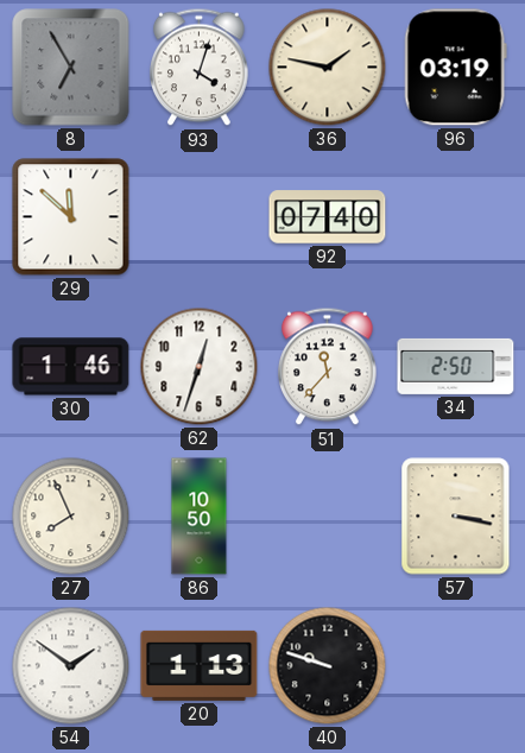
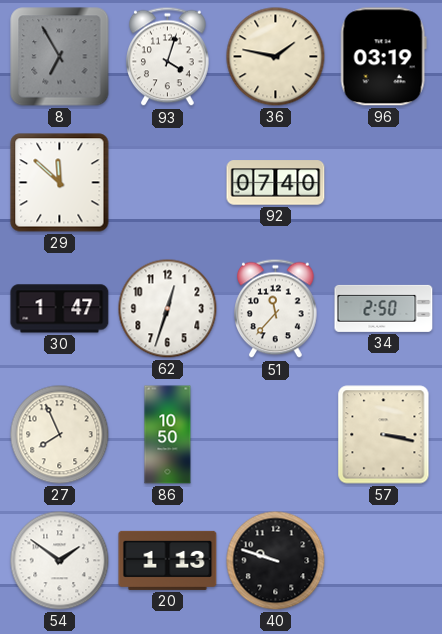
30: 1:46 -> 1:47
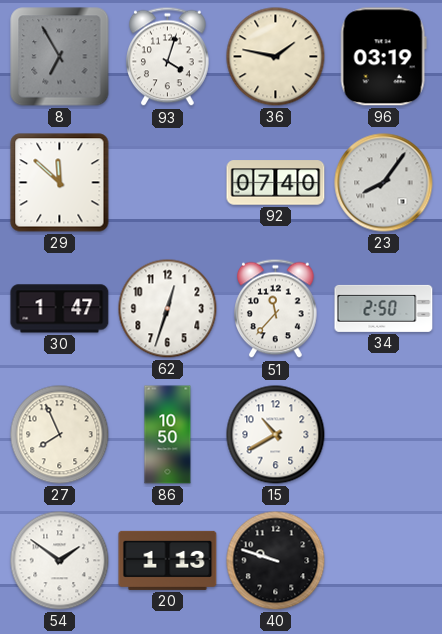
23: none -> 8:06
15: none -> 10:40
57: 3:17 -> none
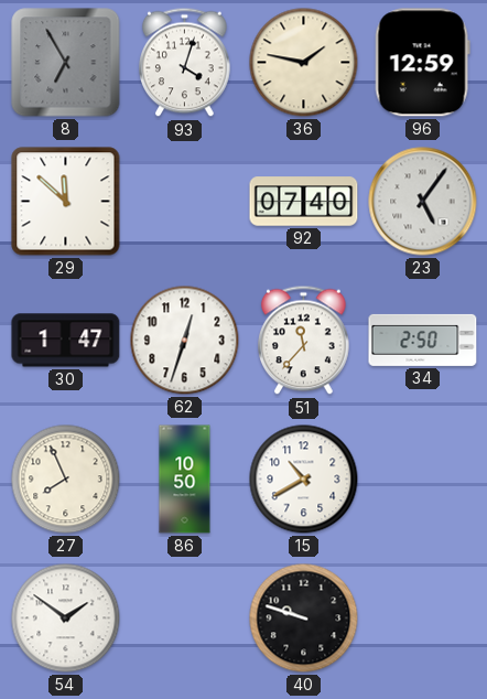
96: 03:19 -> 12:59
23: 8:06 -> 5:06
20: 1:13 -> none
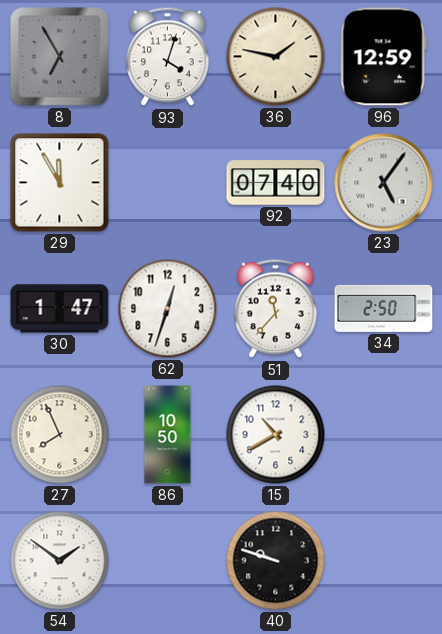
29: 11:52 -> 11:55
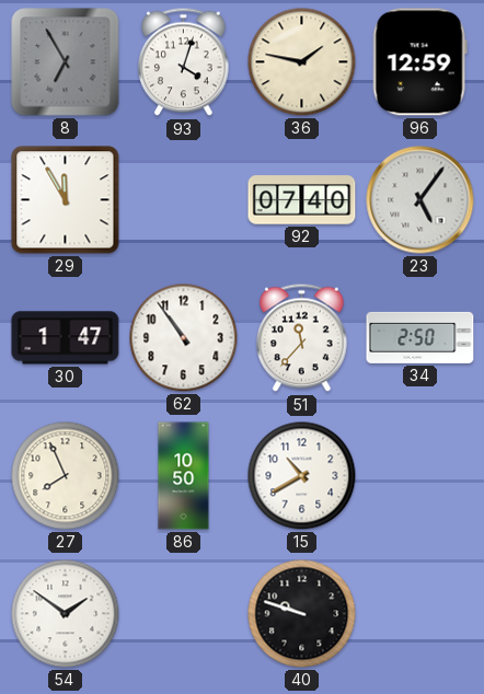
62: 12:33 -> 10:54
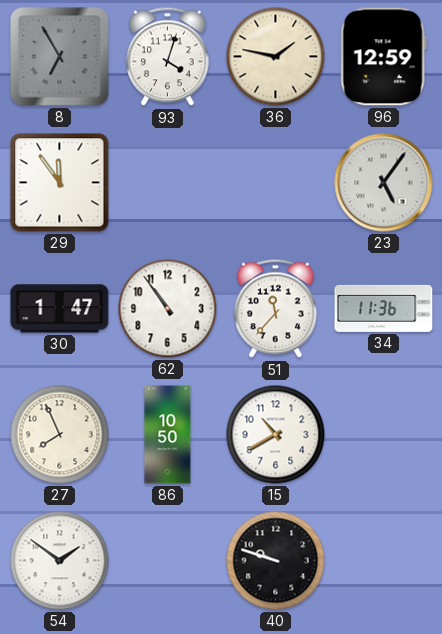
29: 11:55 -> 11:54
92: 07:40 -> none
34: 2:50 -> 11:36
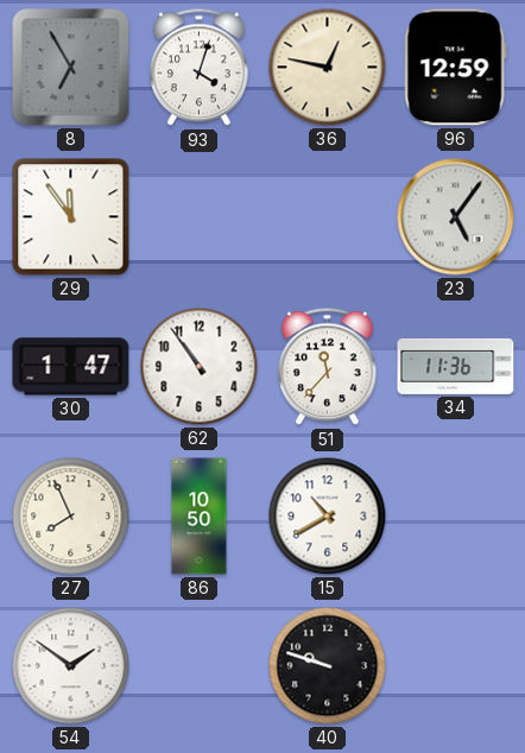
36: 1:47 -> 12:47
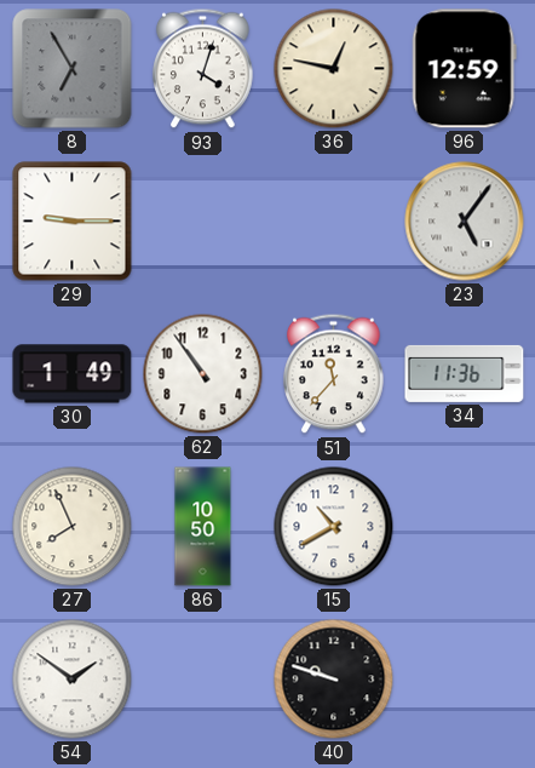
29: 11:54 -> 9:15
30: 1:47 -> 1:49
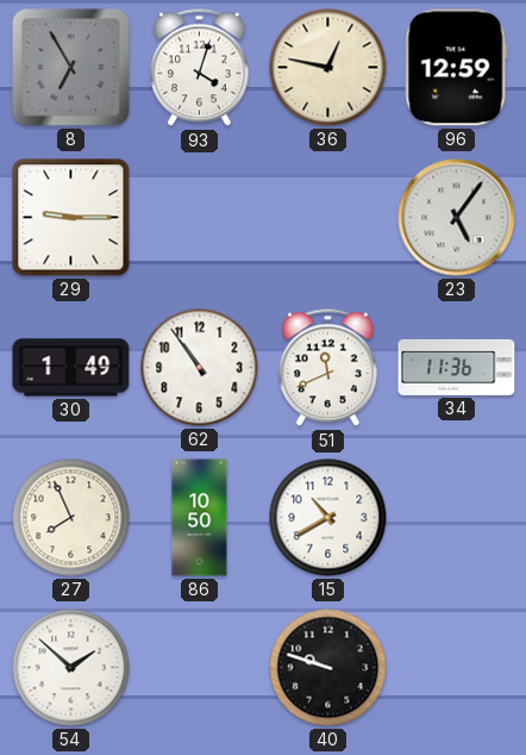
51: 11:37 -> 11:41
54: 1:51 -> 1:52
